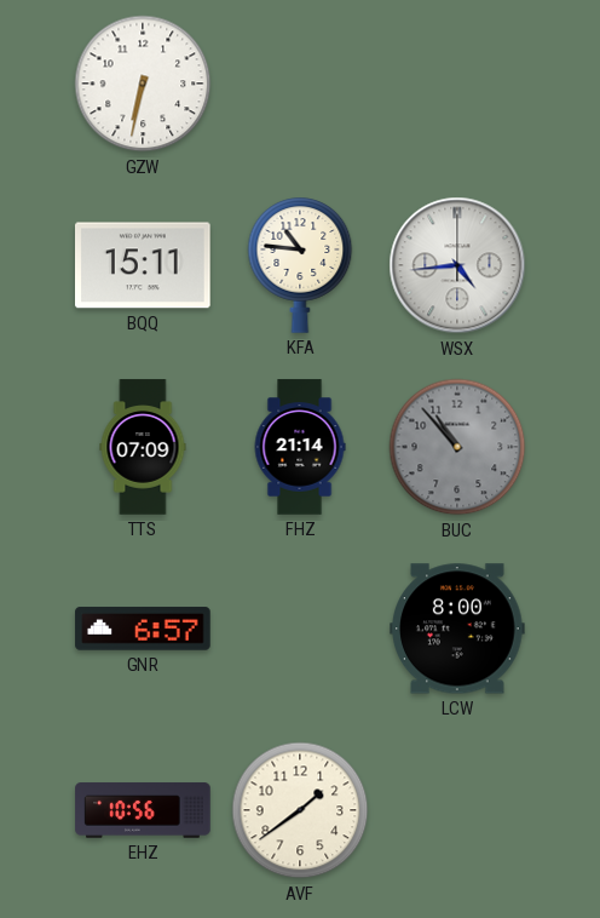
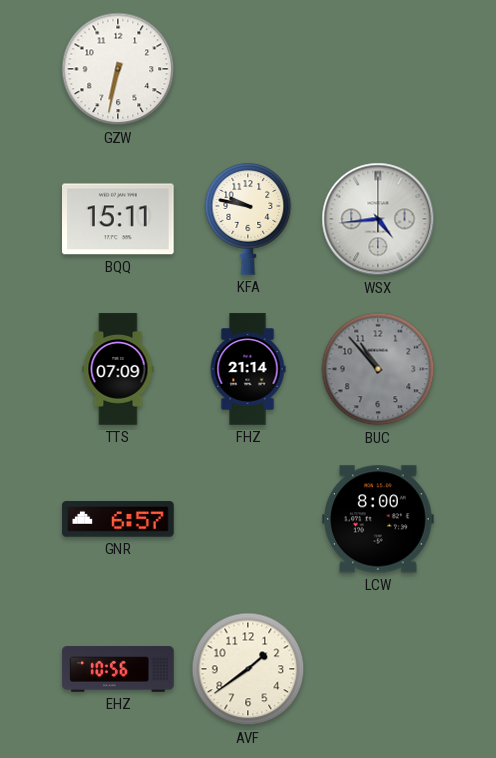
KFA: 10:46 -> 9:47
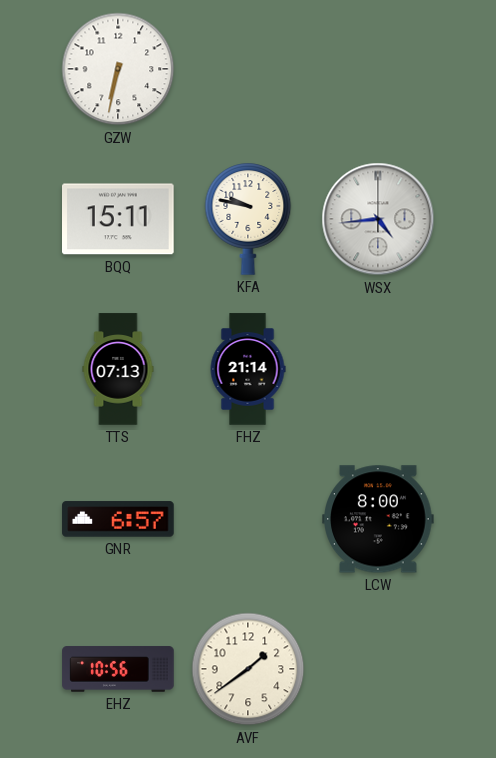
TTS: 07:09 -> 07:13
BUC: 10:53 -> none
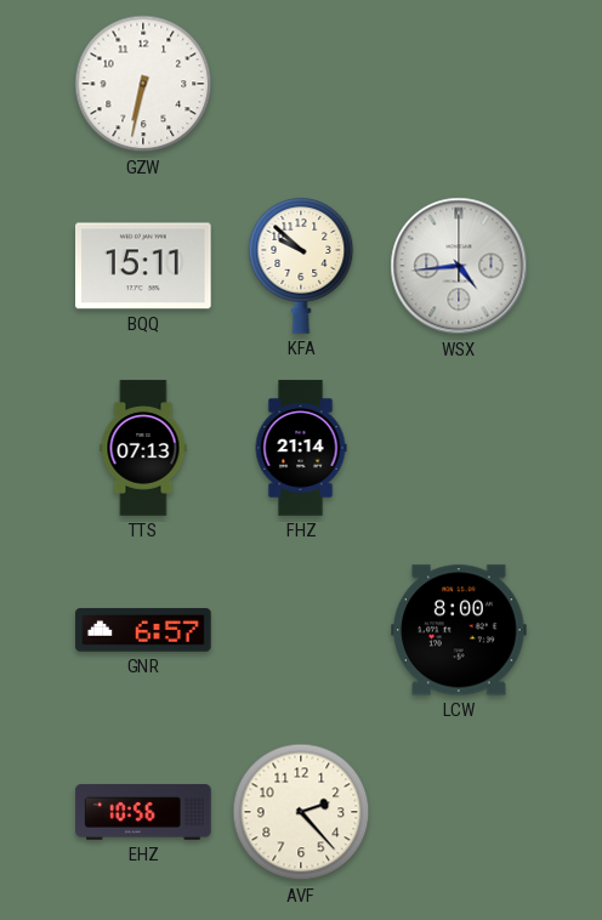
KFA: 9:47 -> 9:52
AVF: 1:39 -> 2:23
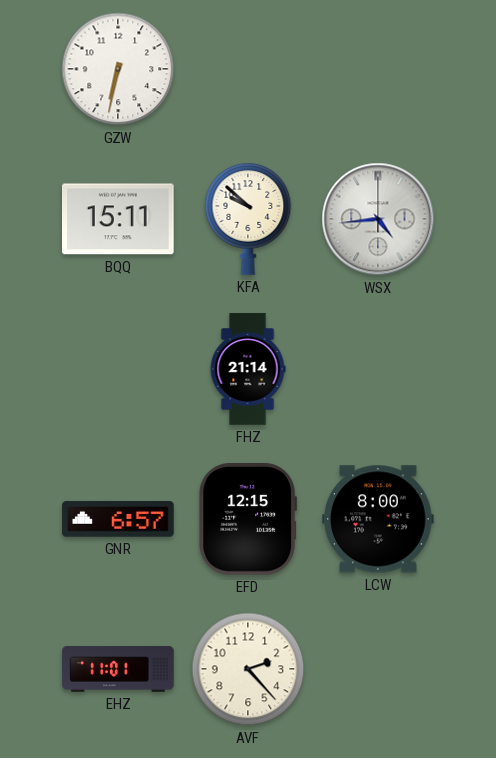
TTS: 07:13 -> none
EFD: none -> 12:15
EHZ: 10:56 -> 11:01
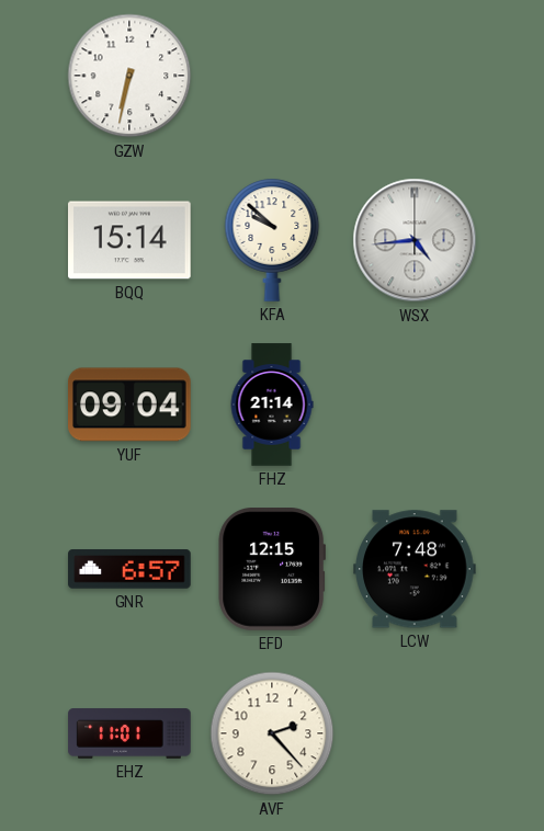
BQQ: 15:11 -> 15:14
YUF: none -> 09:04
LCW: 8:00 -> 7:48
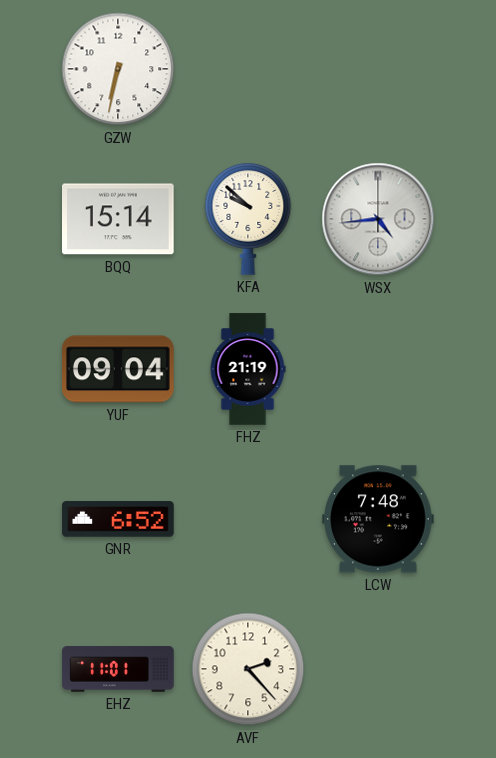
FHZ: 21:14 -> 21:19
GNR: 6:57 -> 6:52
EFD: 12:15 -> none
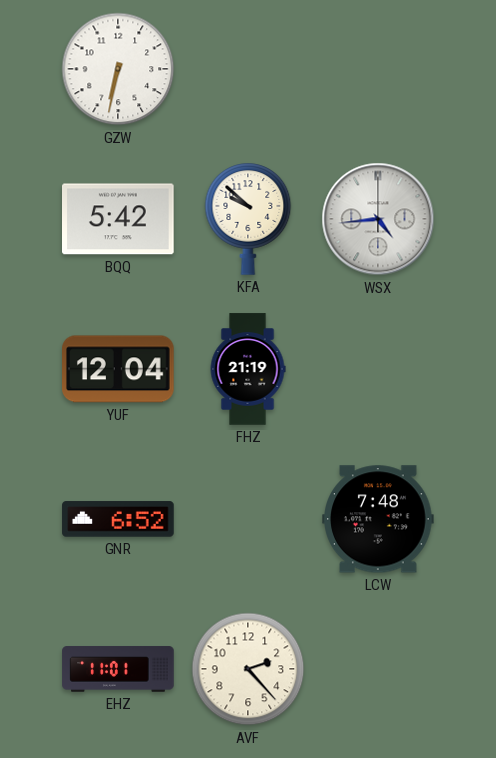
BQQ: 15:14 -> 5:42
YUF: 09:04 -> 12:04
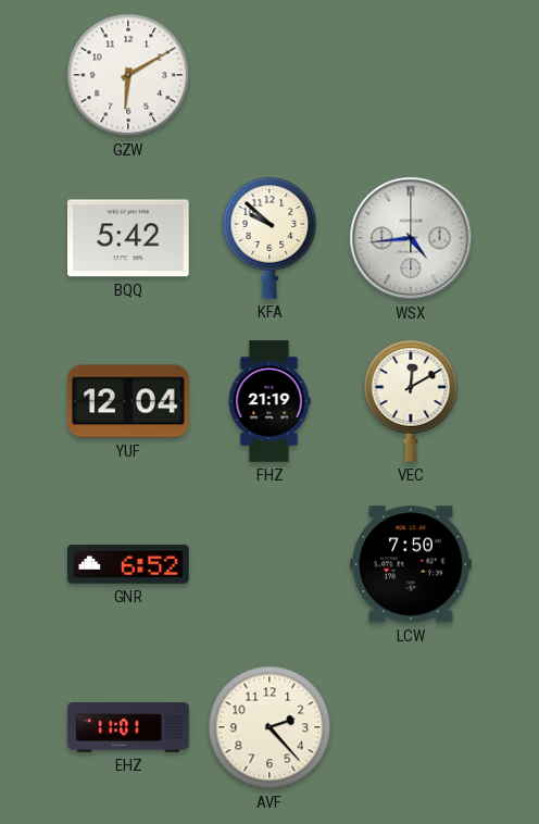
GZW: 6:32 -> 6:10
VEC: none -> 12:10
LCW: 7:48 -> 7:50
